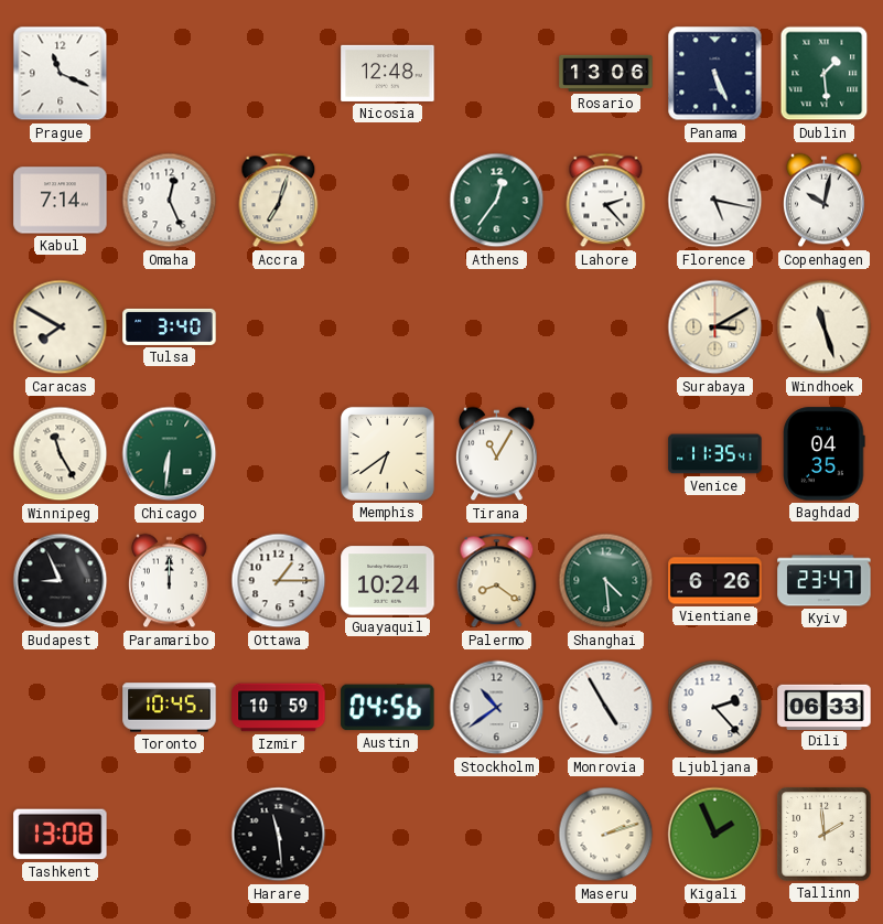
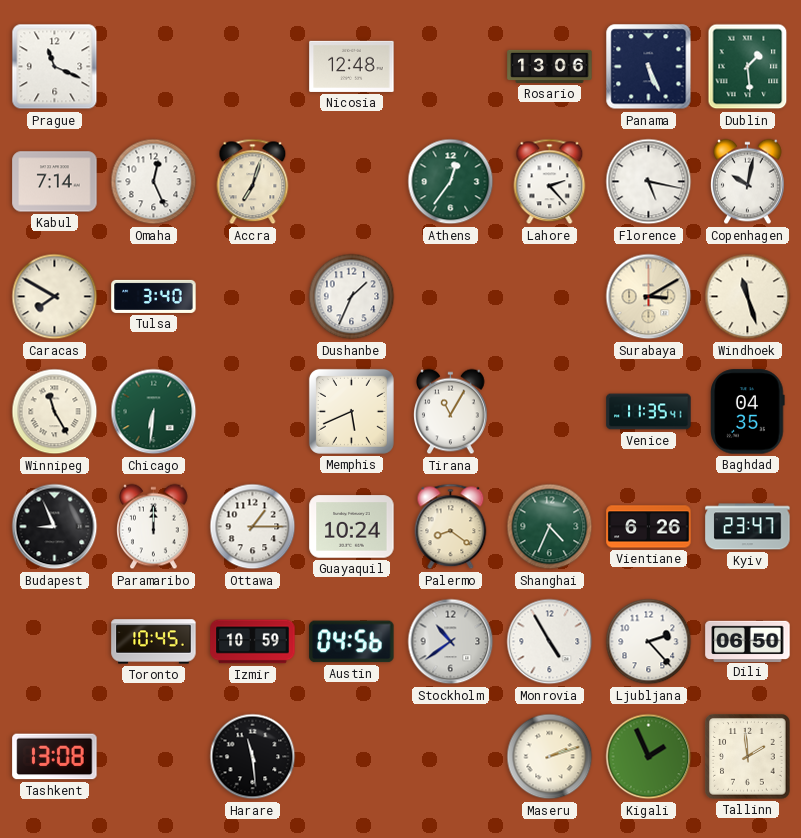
Dushanbe: none -> 1:34
Memphis: 6:39 -> 5:41
Shanghai: 4:29 -> 4:34
Dili: 06:33 -> 06:50
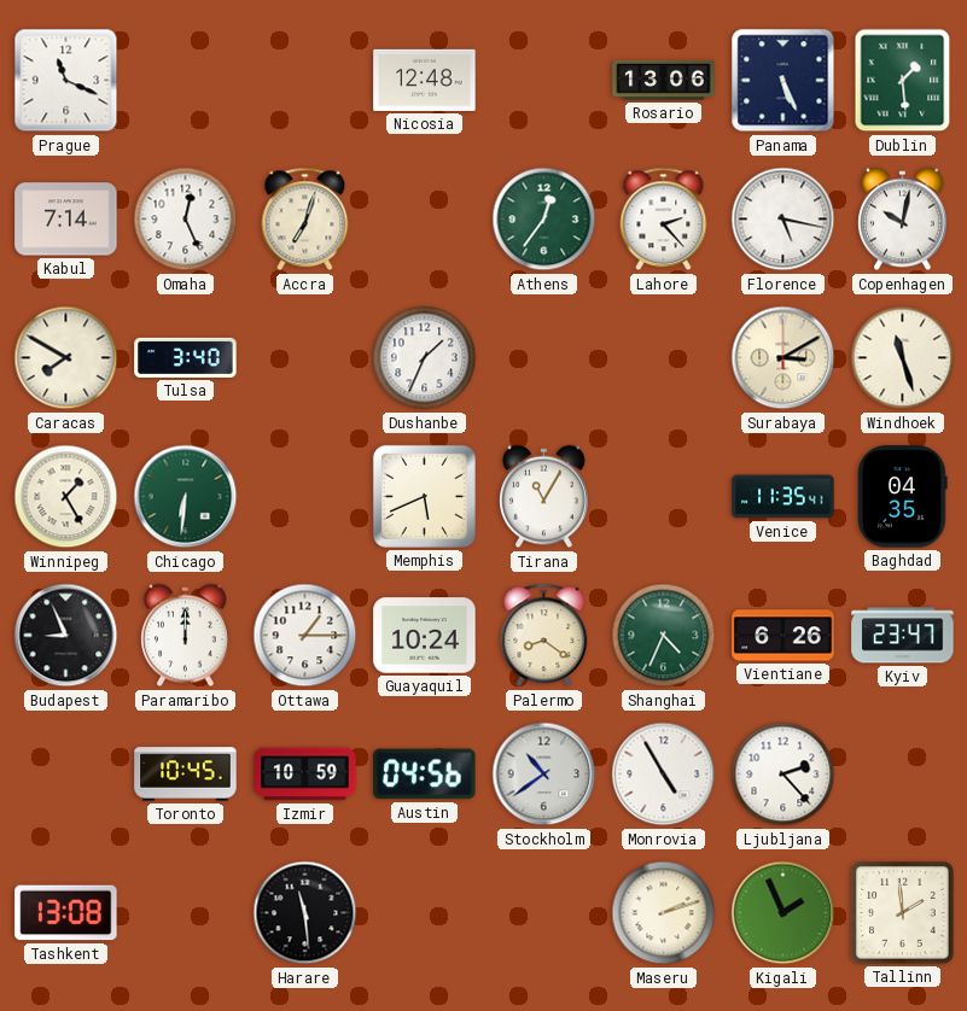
Winnipeg: 11:25 -> 1:25
Dili: 06:50 -> none
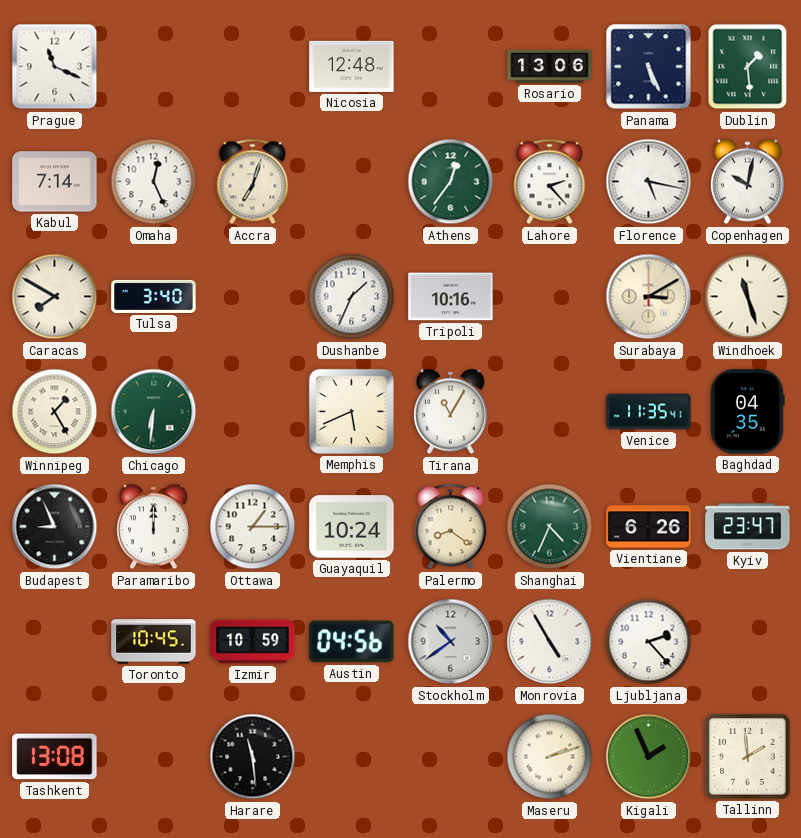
Tripoli: none -> 10:16
